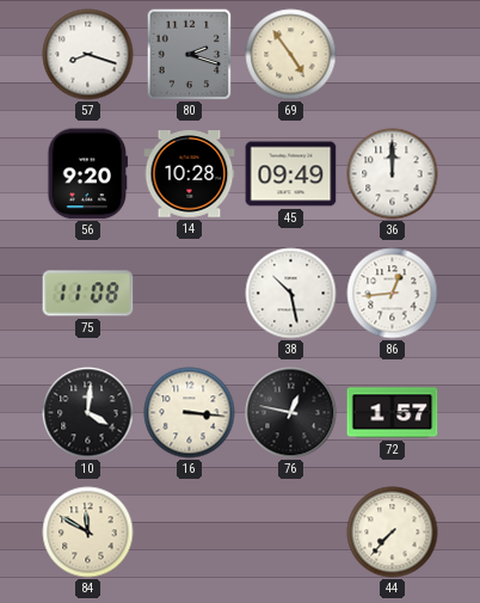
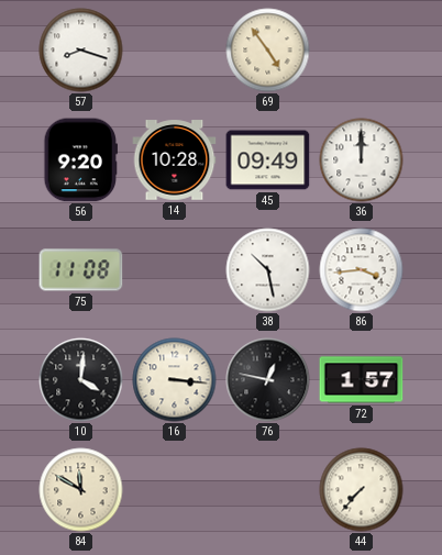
80: 2:18 -> none
86: 12:44 -> 3:44
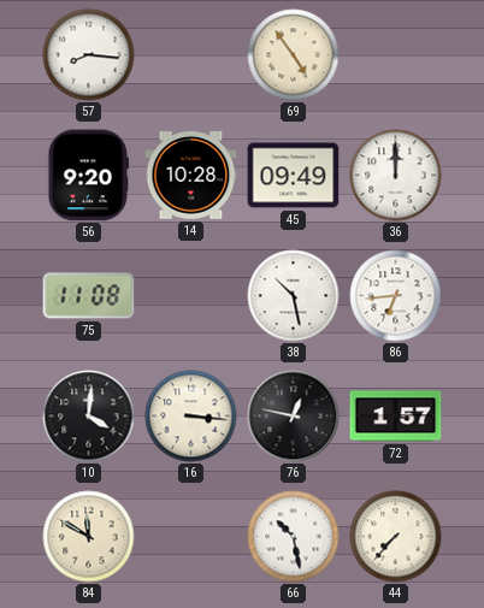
57: 8:18 -> 8:16
86: 3:44 -> 6:44
66: none -> 10:28
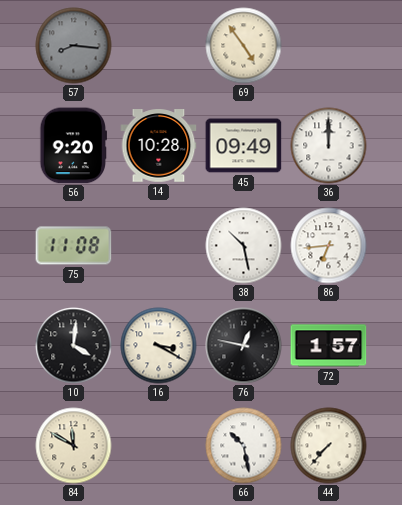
57 dial: white -> grey
16: 3:16 -> 3:20
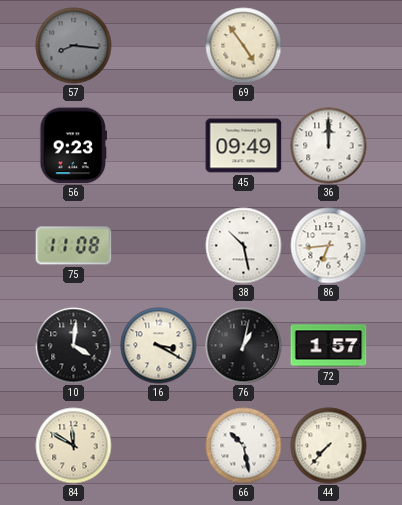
56: 9:20 -> 9:23
14: 10:28 -> none
76: 12:47 -> 1:02
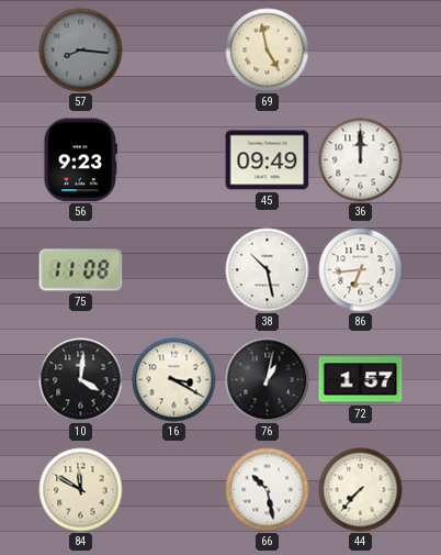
69: 4:54 -> 4:58
